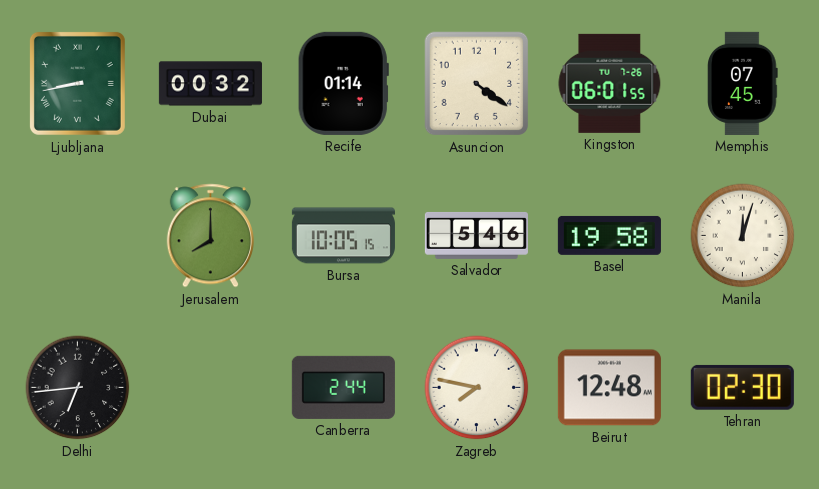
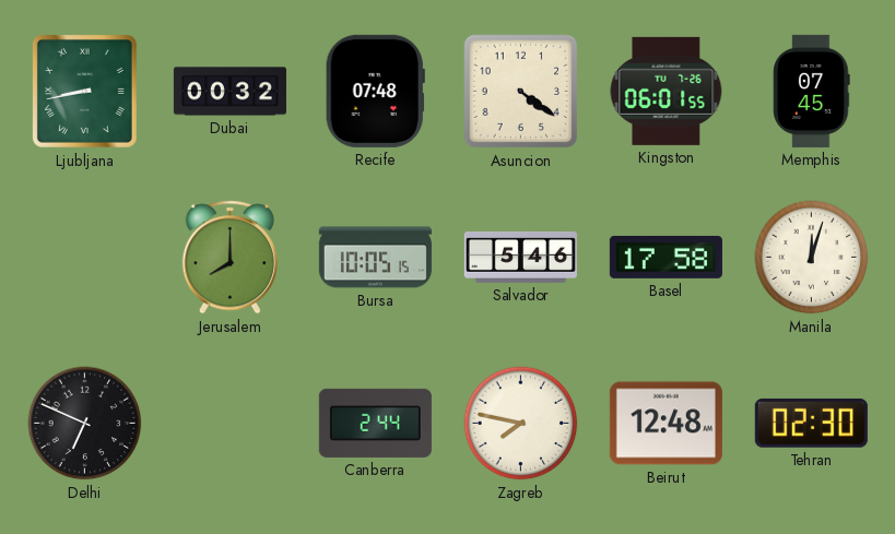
Recife: 01:14 -> 07:48
Basel: 19:58 -> 17:58
Delhi: 6:44 -> 6:49
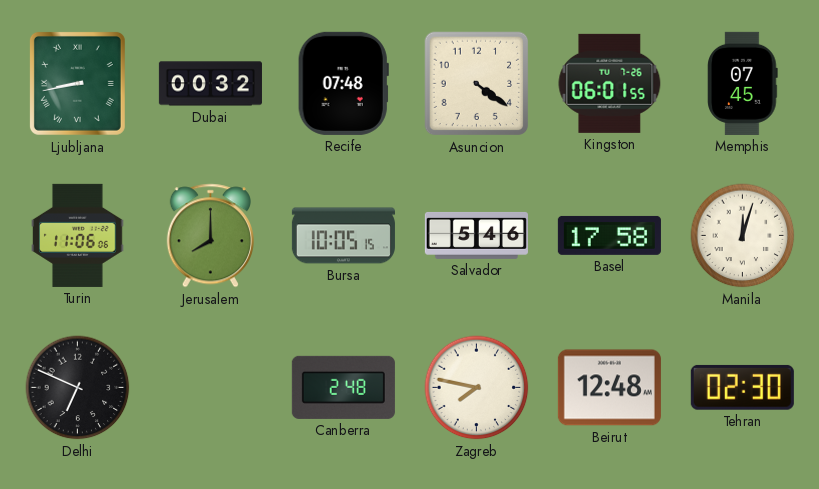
Turin: none -> 11:06
Canberra: 2:44 -> 2:48
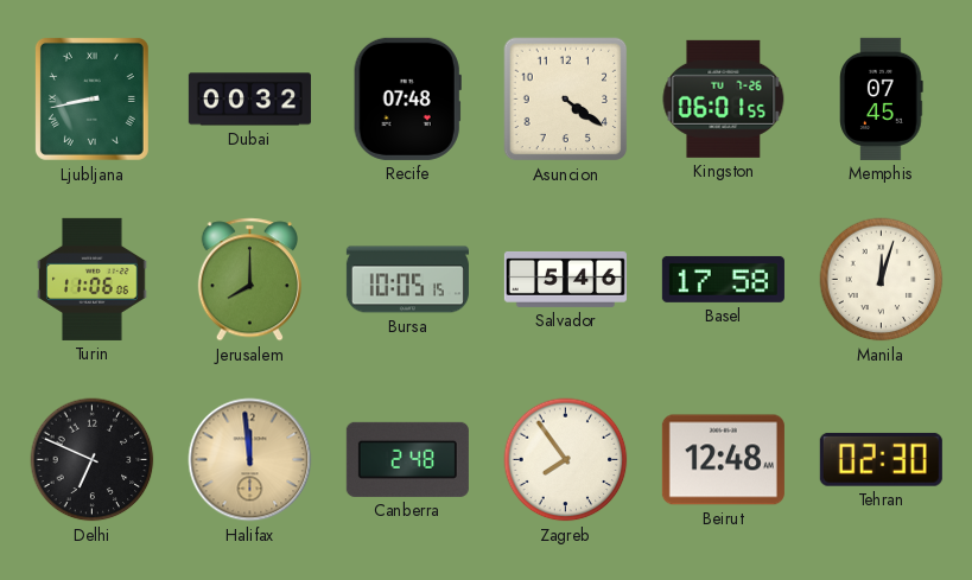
Halifax: none -> 11:59
Zagreb: 7:47 -> 7:54
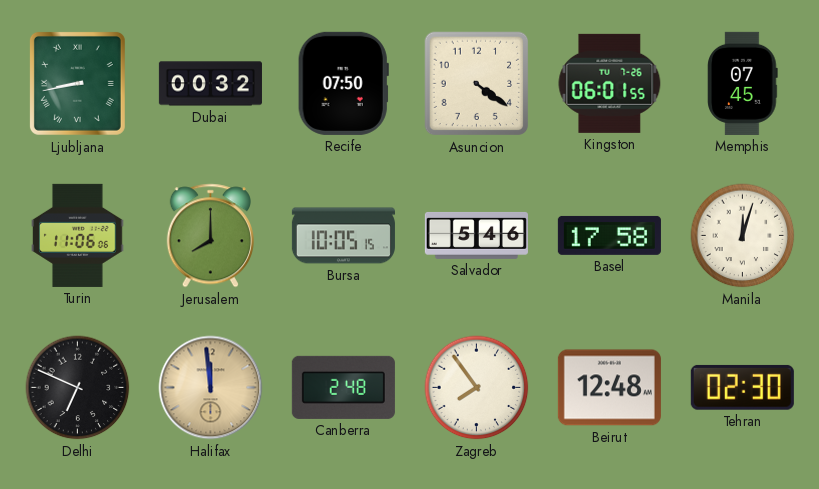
Recife: 07:48 -> 07:50
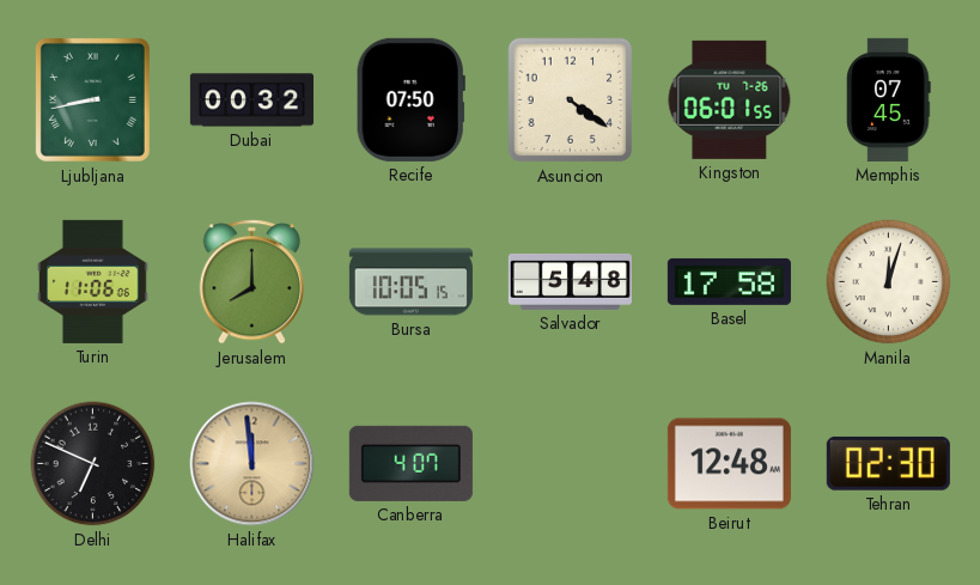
Salvador: 5:46 -> 5:48
Canberra: 2:48 -> 4:07
Zagreb: 7:54 -> none
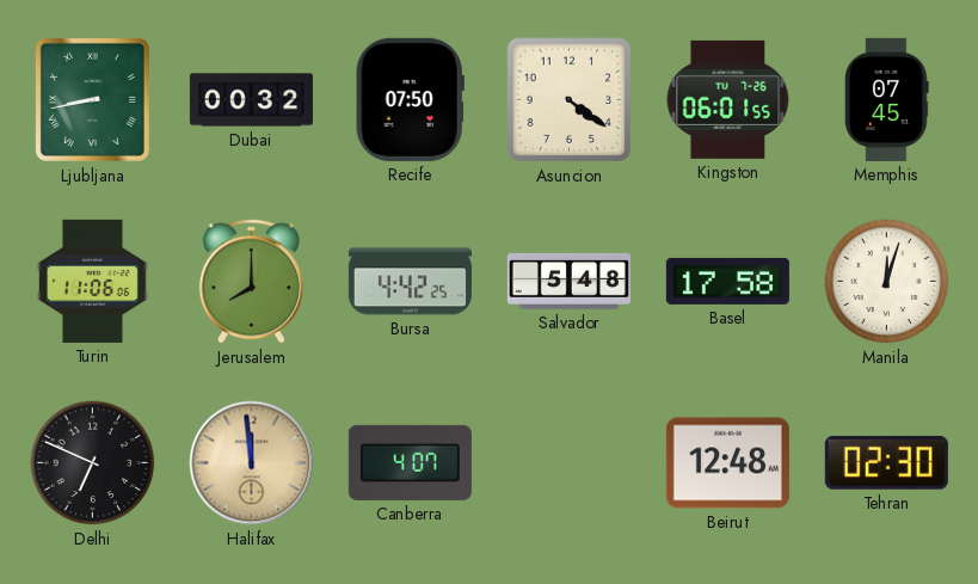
Bursa: 10:05 -> 4:42
